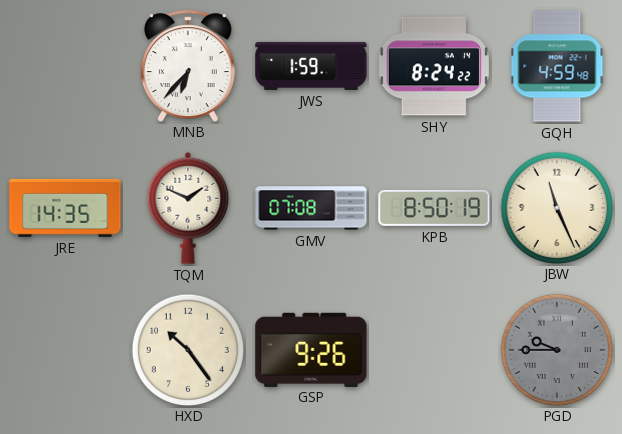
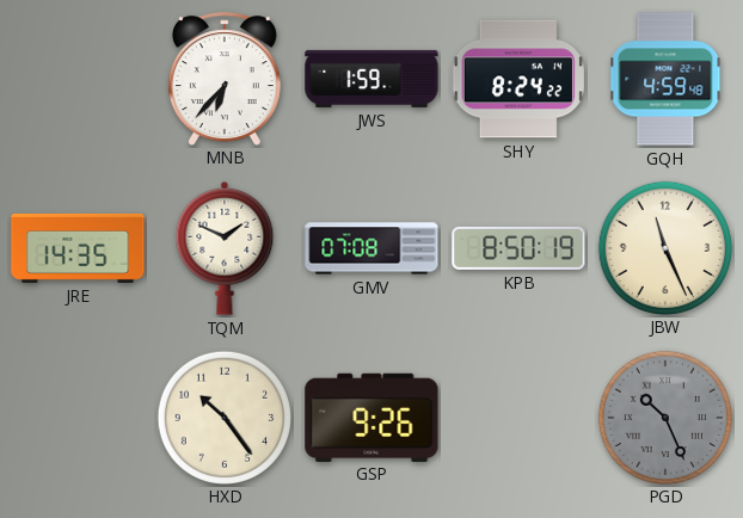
PGD: 9:45 -> 10:26
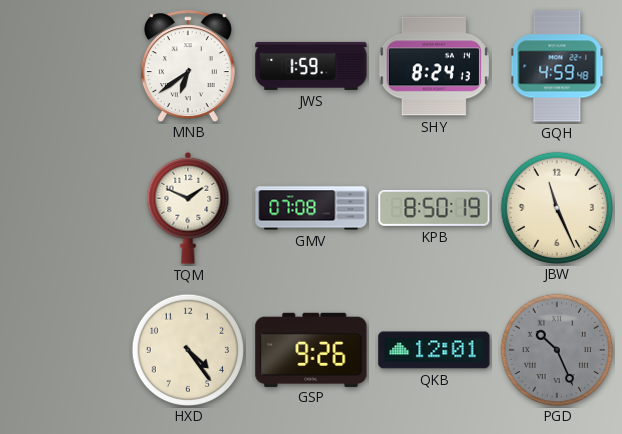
MNB: 6:37 -> 6:39
SHY: 8:24:22 -> 8:24:13
JRE: 14:35 -> none
HXD: 10:24 -> 4:24
QKB: none -> 12:01
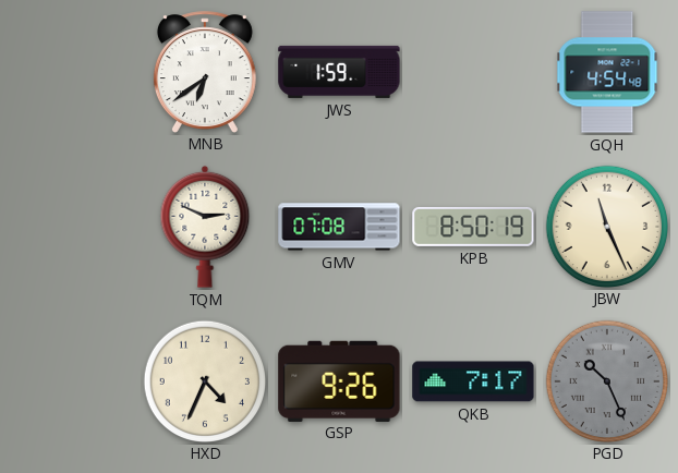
SHY: 8:24 -> none
GQH: 4:59 -> 4:54
TQM: 1:49 -> 2:49
HXD: 4:24 -> 4:34
QKB: 12:01 -> 7:17
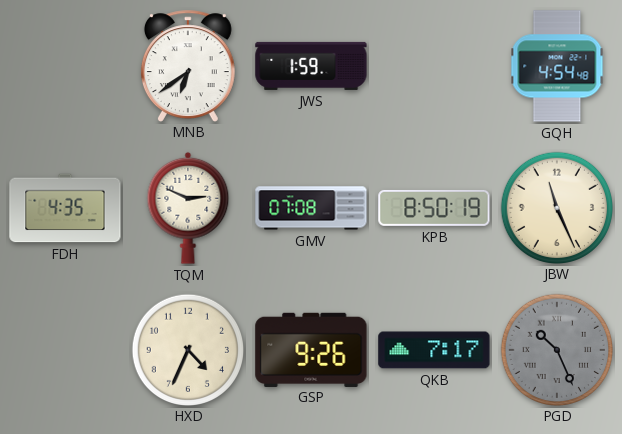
FDH: none -> 4:35
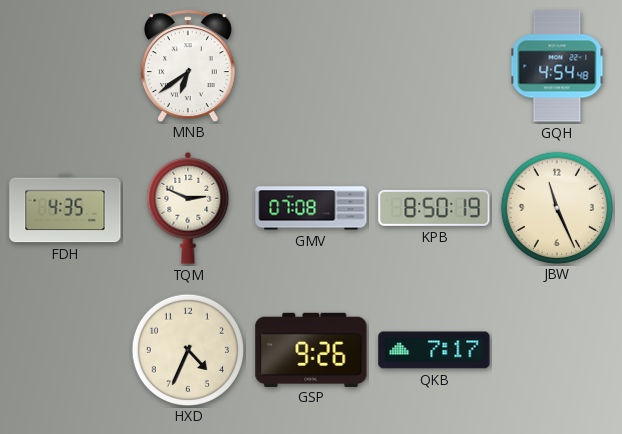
JWS: 1:59 -> none
PGD: 10:26 -> none
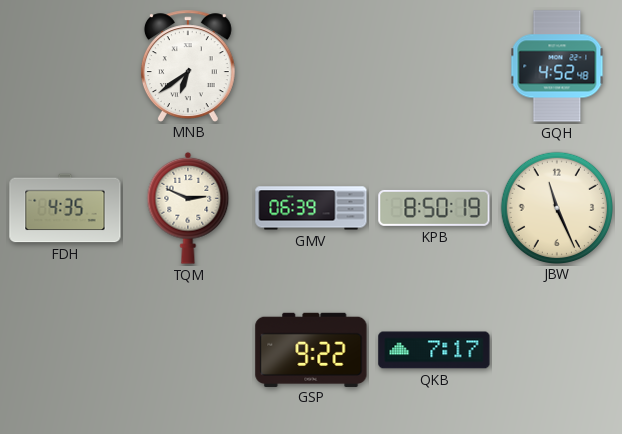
GQH: 4:54 -> 4:52
GMV: 07:08 -> 06:39
HXD: 4:34 -> none
GSP: 9:26 -> 9:22
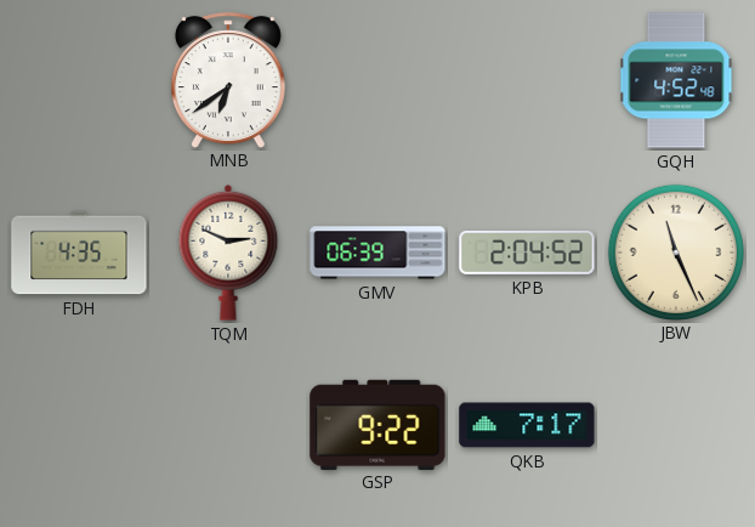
KPB: 8:50 -> 2:04
